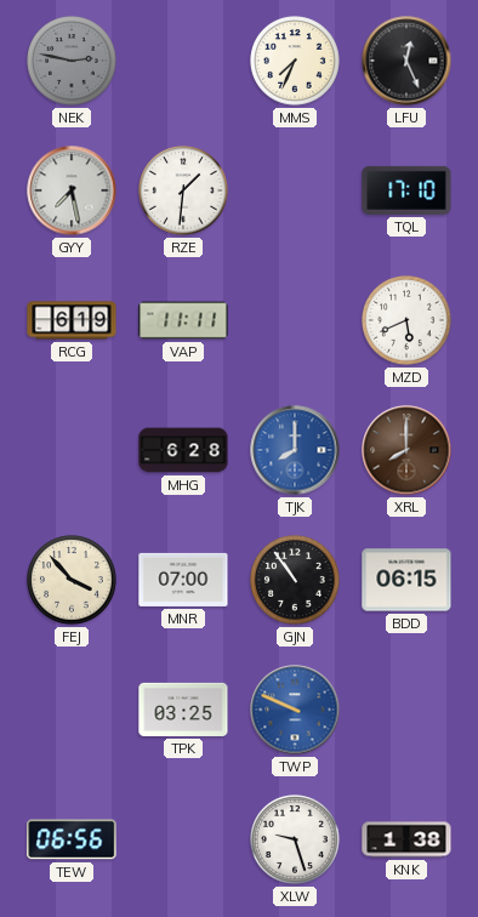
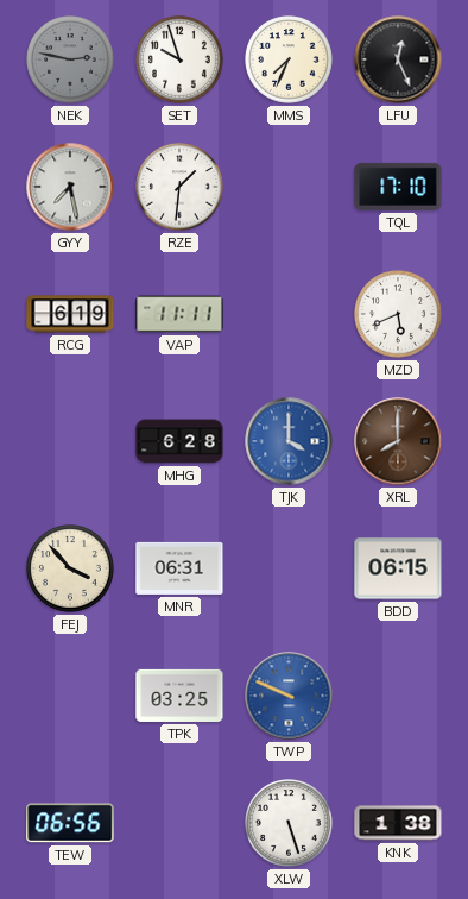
SET: none -> 9:57
TJK: 8:00 -> 4:00
MNR: 07:00 -> 06:31
GJN: 10:54 -> none
XLW: 9:27 -> 5:27
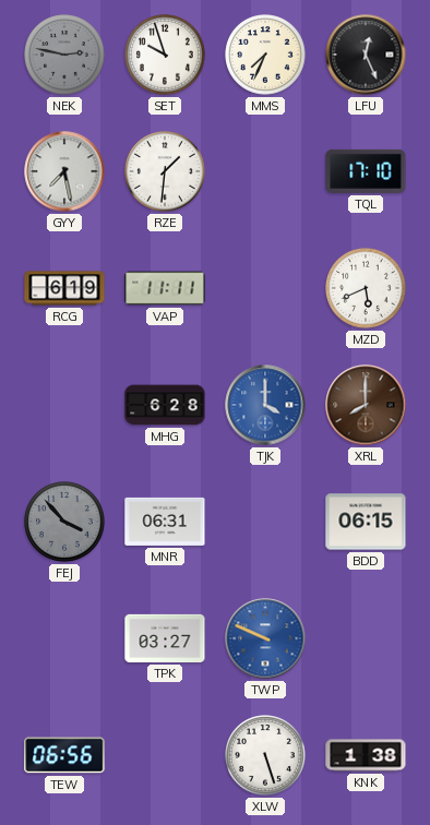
FEJ dial: cream -> grey
TPK: 03:25 -> 03:27
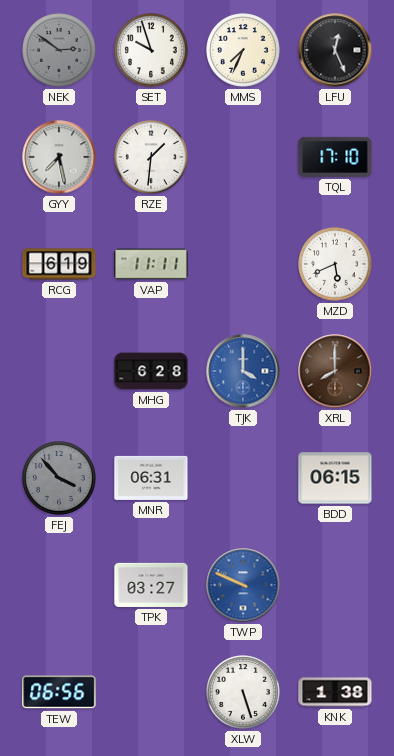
NEK: 2:47 -> 2:51
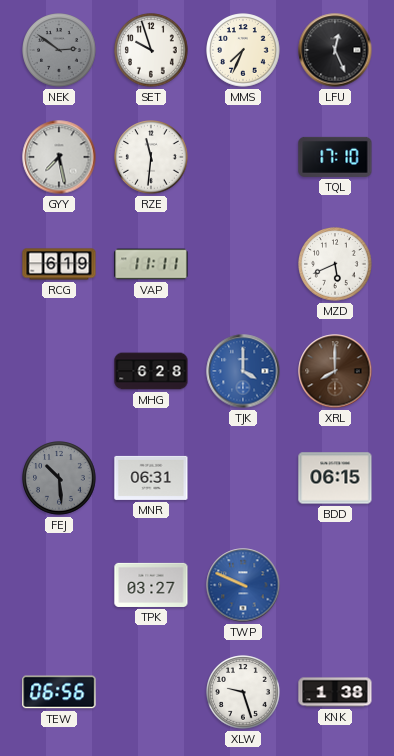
RZE: 1:31 -> 11:31
FEJ: 3:53 -> 10:29
XLW: 5:27 -> 9:27
